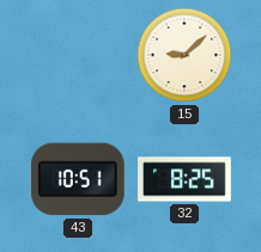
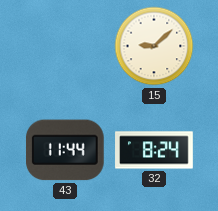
43: 10:51 -> 11:44
32: 8:25 -> 8:24
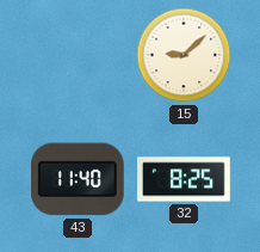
43: 11:44 -> 11:40
32: 8:24 -> 8:25
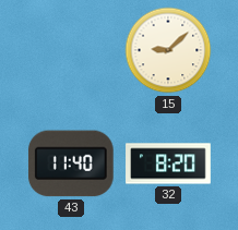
32: 8:25 -> 8:20
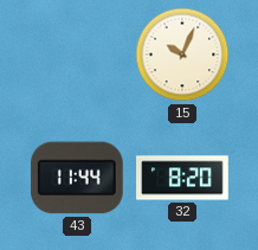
15: 9:08 -> 10:04
43: 11:40 -> 11:44
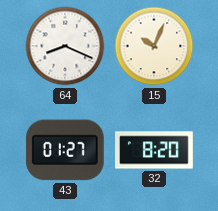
64: none -> 8:19
43: 11:44 -> 01:27
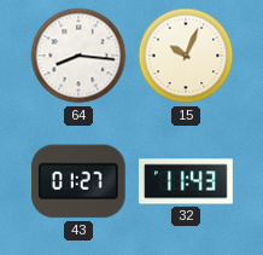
64: 8:19 -> 8:16
32: 8:20 -> 11:43
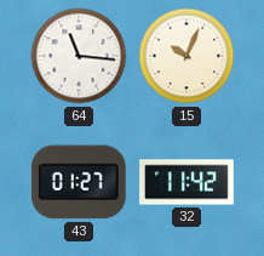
64: 8:16 -> 11:16
32: 11:43 -> 11:42
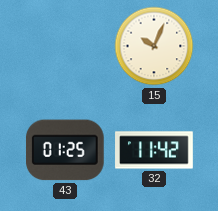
64: 11:16 -> none
43: 01:27 -> 01:25
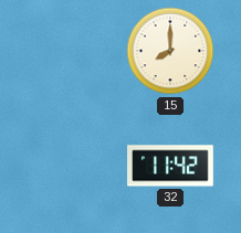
15: 10:04 -> 8:00
43: 01:25 -> none
